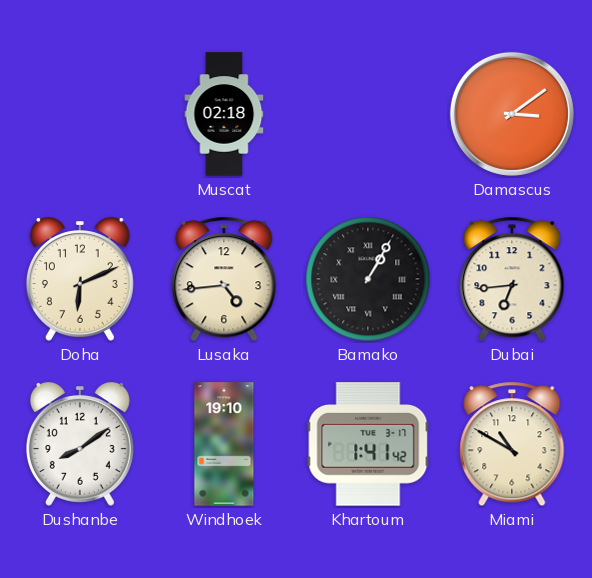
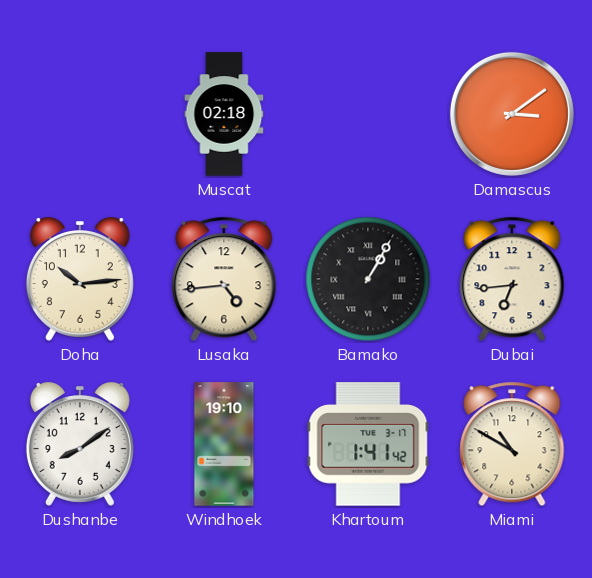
Doha: 6:11 -> 10:14
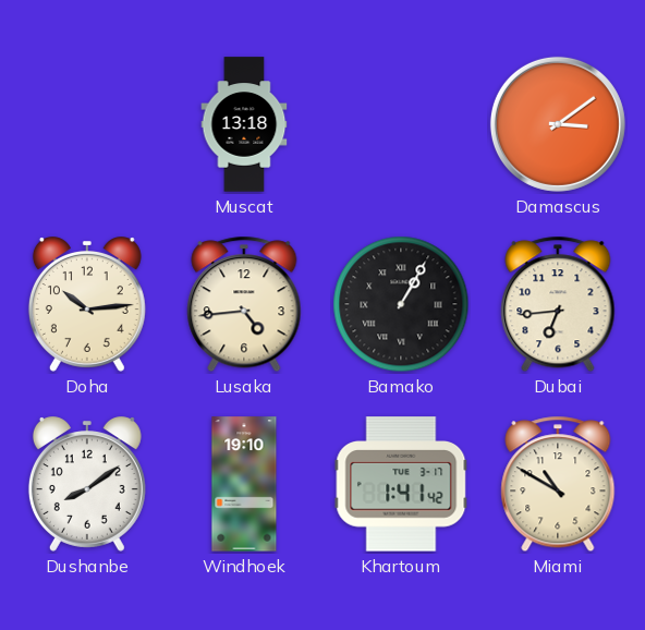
Muscat: 02:18 -> 13:18
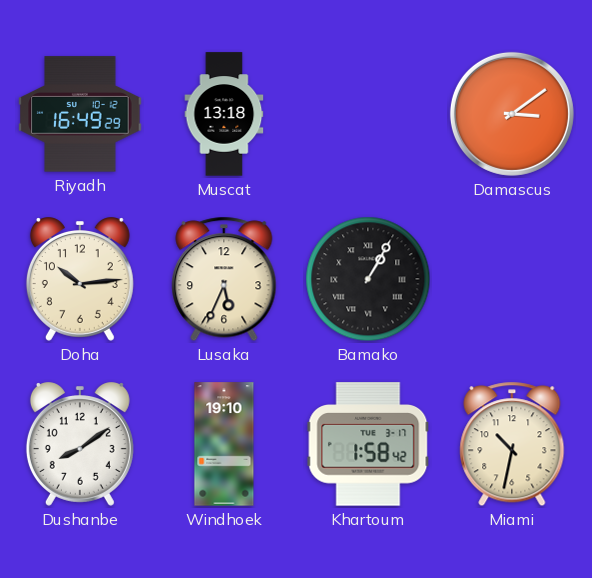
Riyadh: none -> 16:49
Lusaka: 4:44 -> 5:34
Dubai: 6:44 -> none
Khartoum: 1:41 -> 1:58
Miami: 10:50 -> 10:32
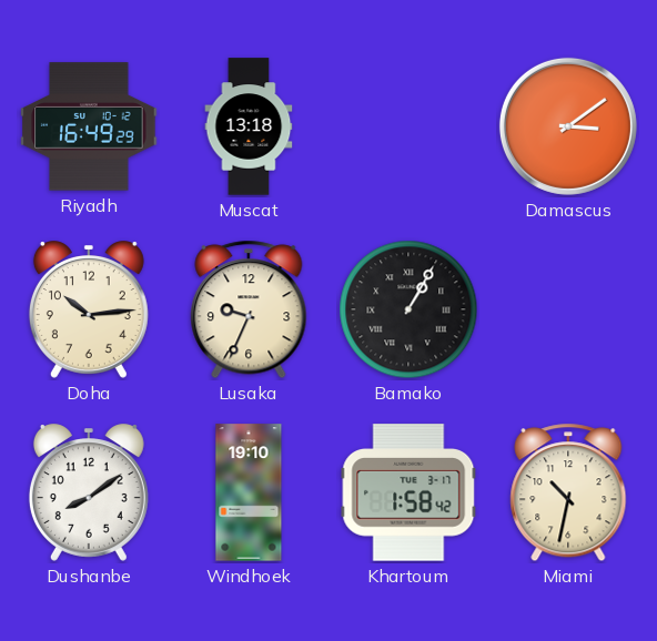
Lusaka: 5:34 -> 9:34
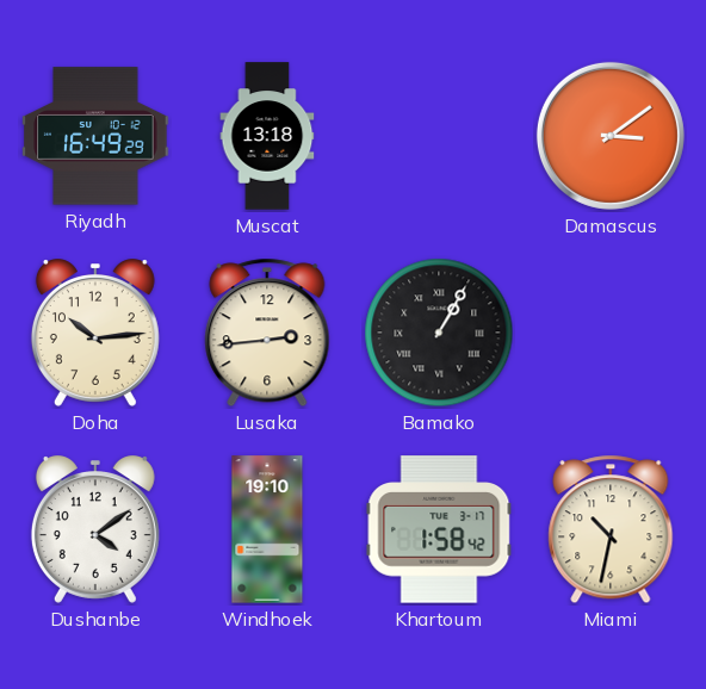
Lusaka: 9:34 -> 2:44
Dushanbe: 8:09 -> 4:09
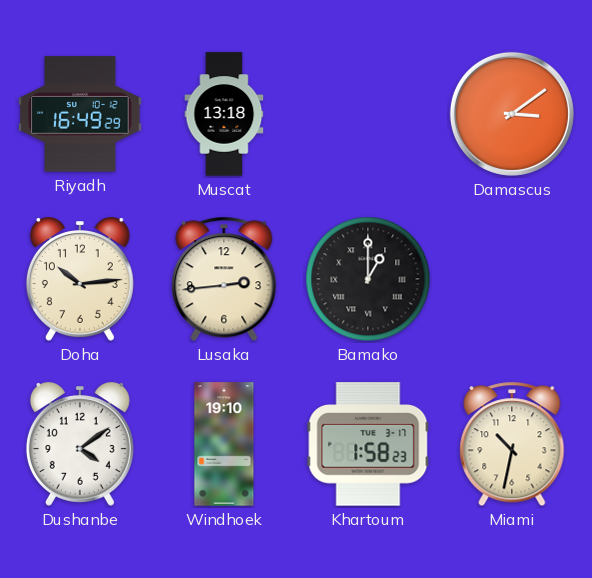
Bamako: 1:05 -> 1:00
Khartoum: 1:58:42 -> 1:58:23
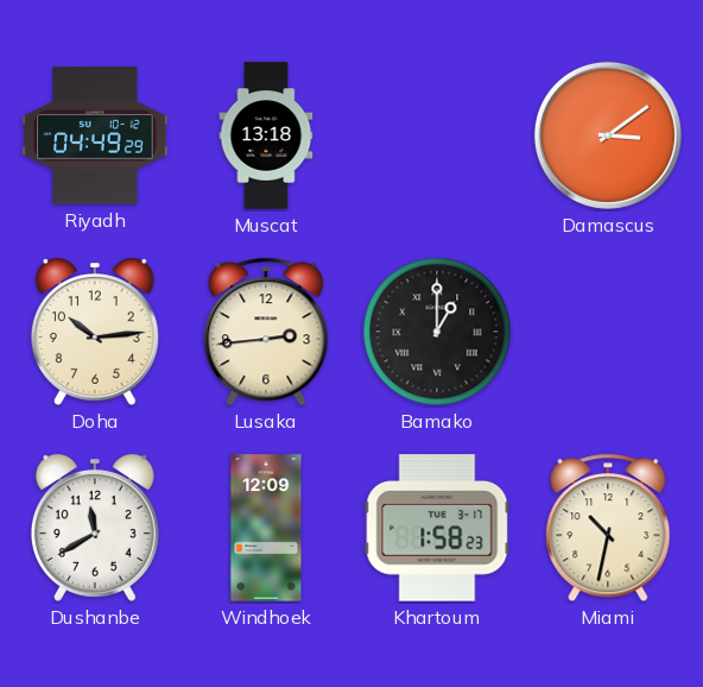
Riyadh: 16:49 -> 04:49
Dushanbe: 4:09 -> 11:40
Windhoek: 19:10 -> 12:09
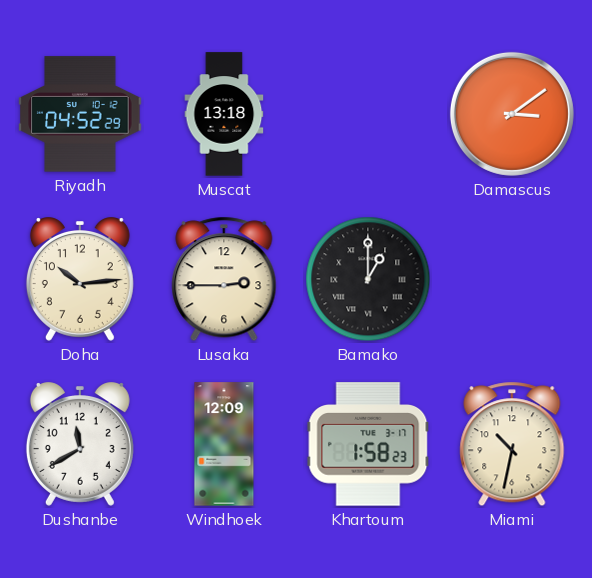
Riyadh: 04:49 -> 04:52
Lusaka: 2:44 -> 2:45
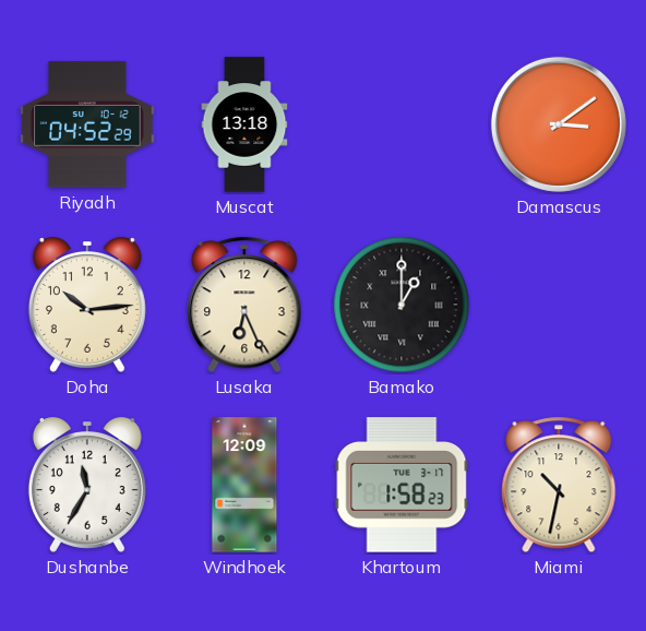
Lusaka: 2:45 -> 6:26
Dushanbe: 11:40 -> 11:35
